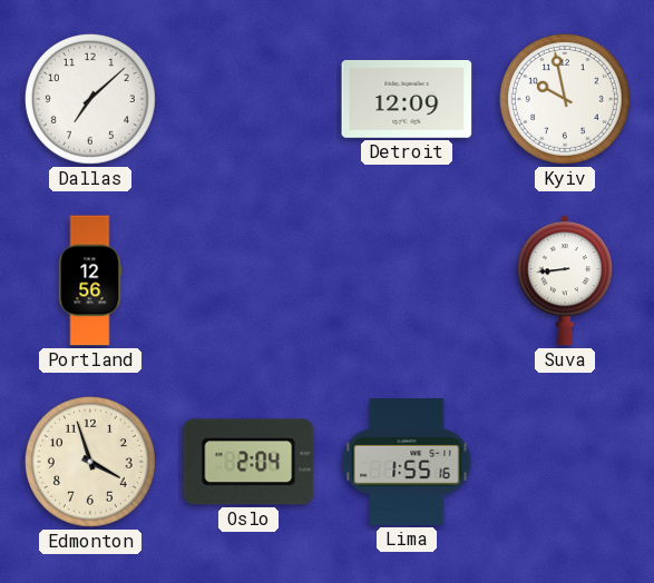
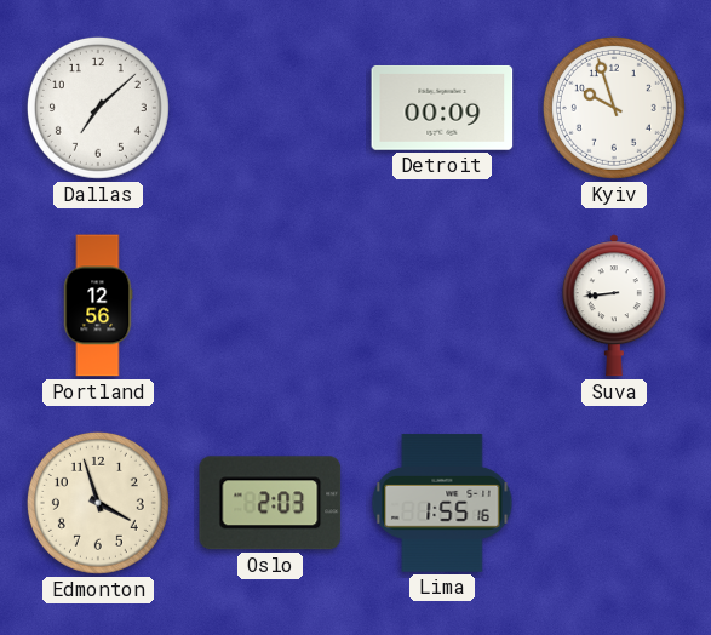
Detroit: 12:09 -> 00:09
Kyiv: 9:58 -> 9:57
Oslo: 2:04 -> 2:03
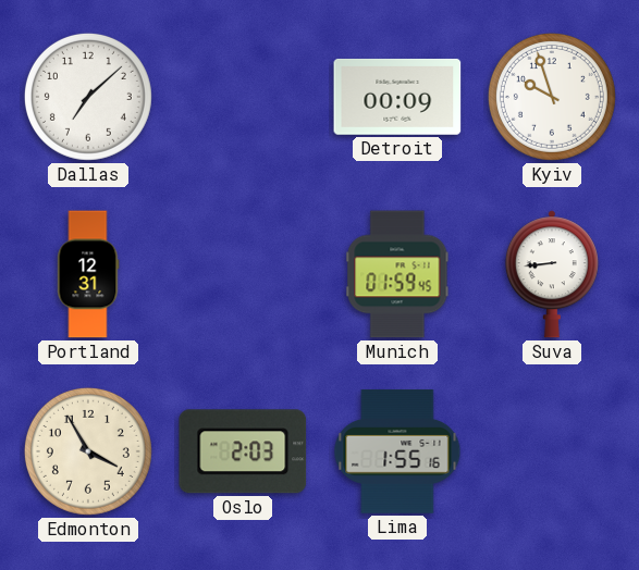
Portland: 12:56 -> 12:31
Munich: none -> 01:59
Edmonton: 3:57 -> 3:55
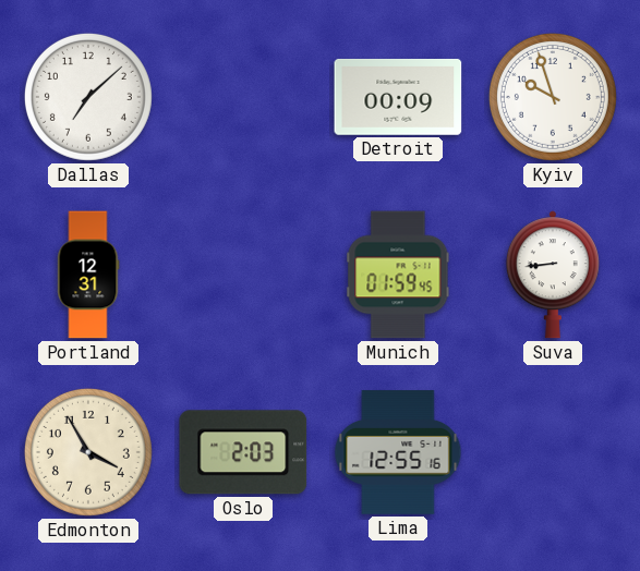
Lima: 1:55 -> 12:55
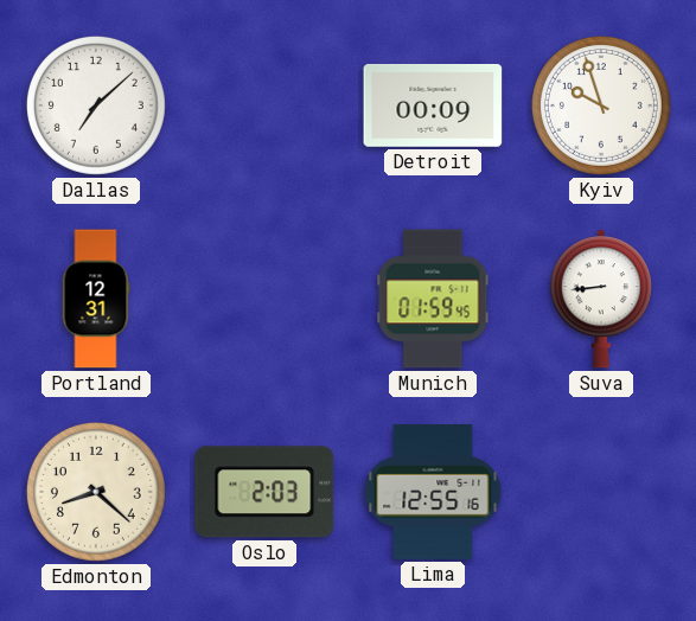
Edmonton: 3:55 -> 8:22
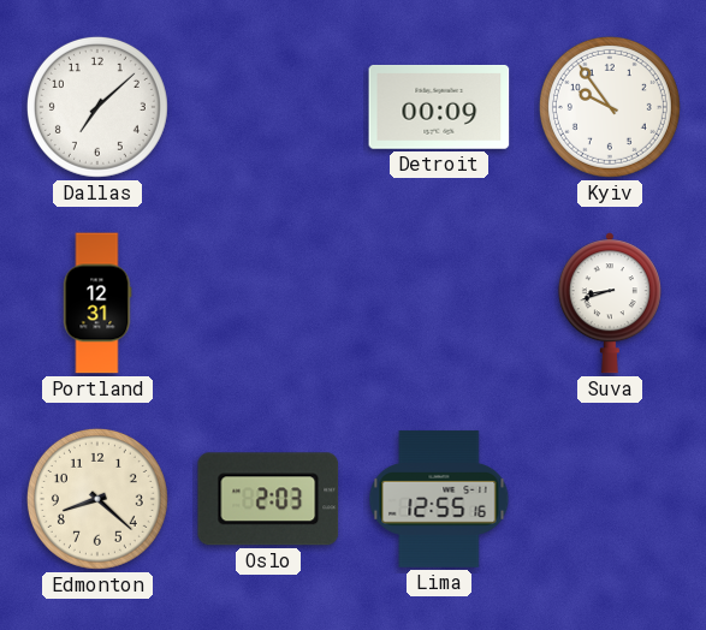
Kyiv: 9:57 -> 9:54
Munich: 01:59 -> none
Suva: 8:44 -> 8:42
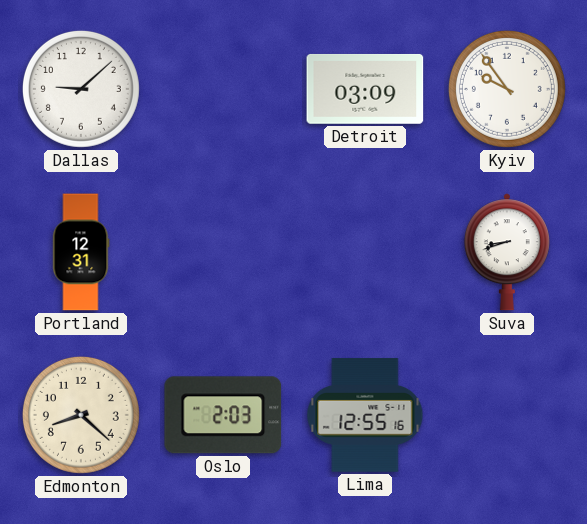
Dallas: 7:08 -> 9:08
Detroit: 00:09 -> 03:09
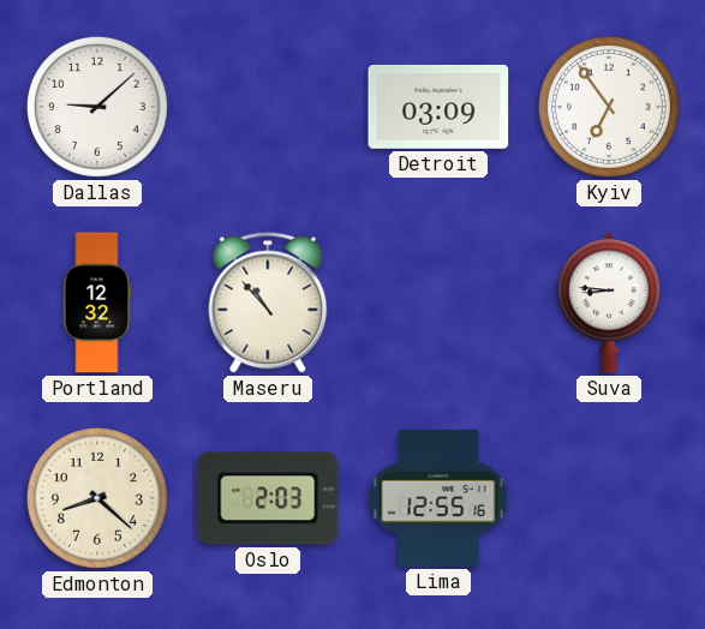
Kyiv: 9:54 -> 6:54
Portland: 12:31 -> 12:32
Maseru: none -> 10:53
Suva: 8:42 -> 8:46
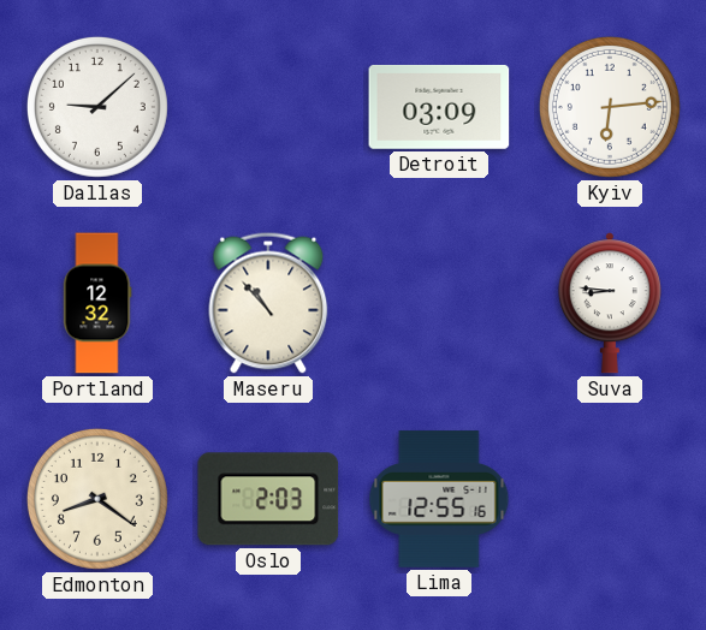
Kyiv: 6:54 -> 6:14
Edmonton: 8:22 -> 8:21
